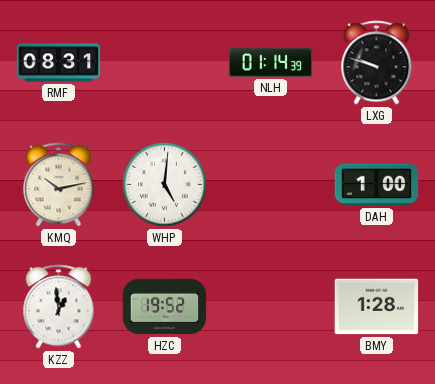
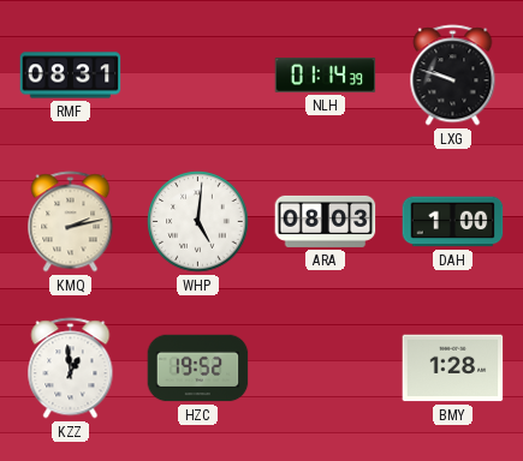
KMQ: 10:13 -> 2:13
ARA: none -> 08:03
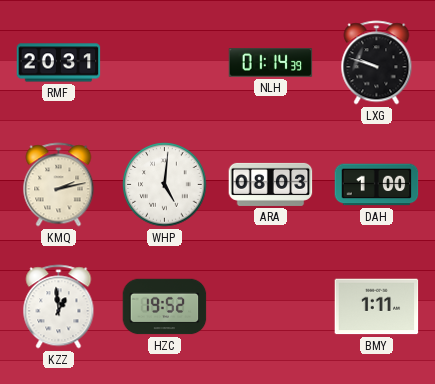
RMF: 08:31 -> 20:31
BMY: 1:28 -> 1:11
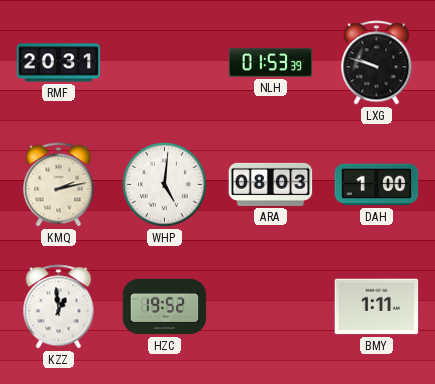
NLH: 01:14 -> 01:53
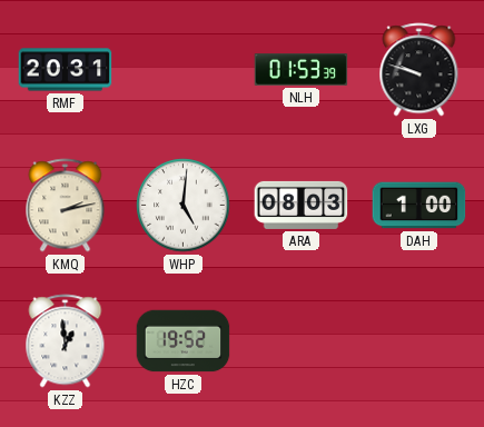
BMY: 1:11 -> none
